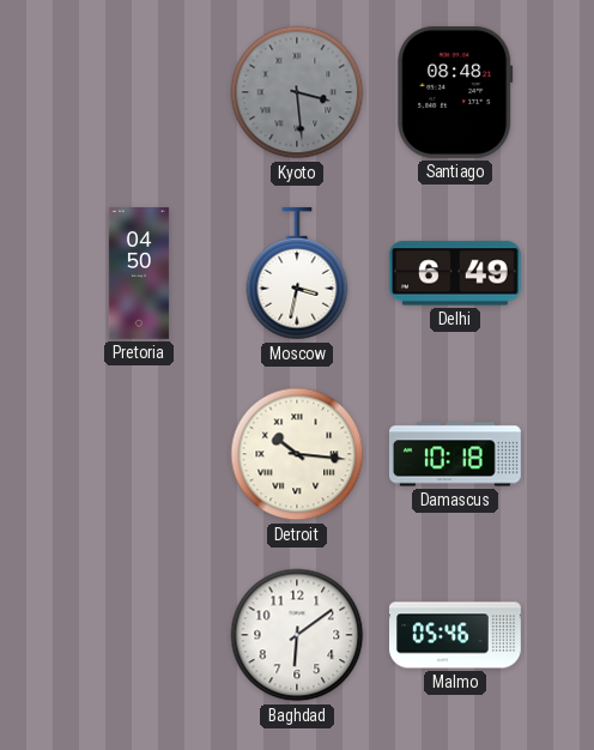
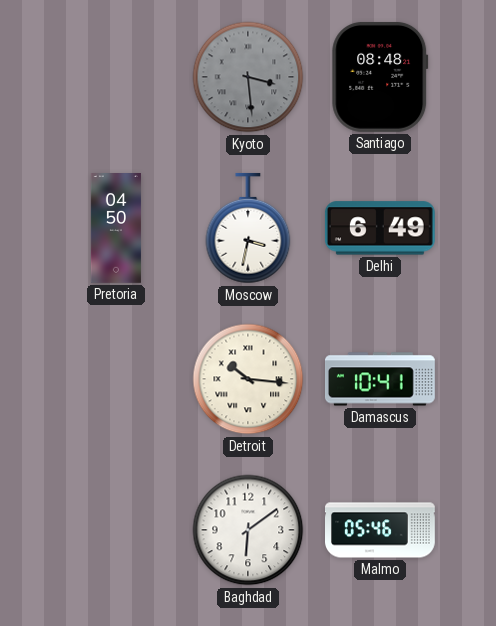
Damascus: 10:18 -> 10:41
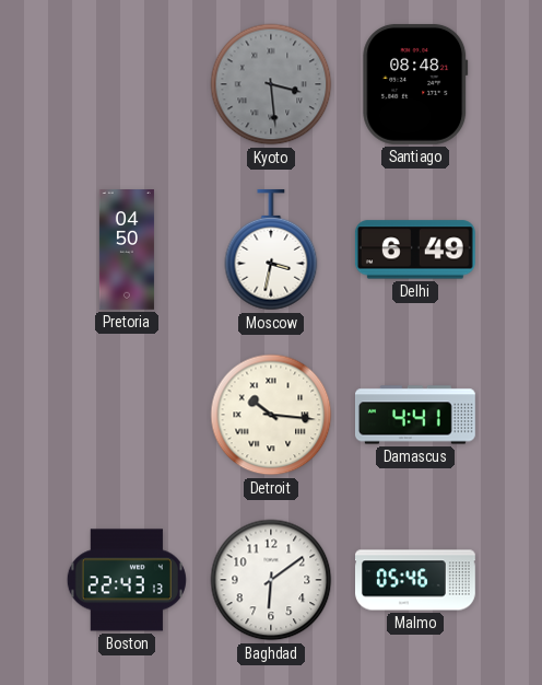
Damascus: 10:41 -> 4:41
Boston: none -> 22:43
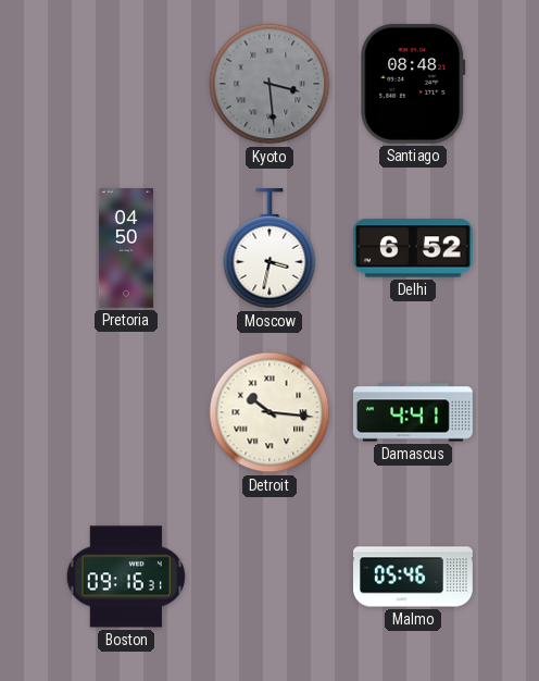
Delhi: 6:49 -> 6:52
Boston: 22:43 -> 09:16
Baghdad: 6:09 -> none
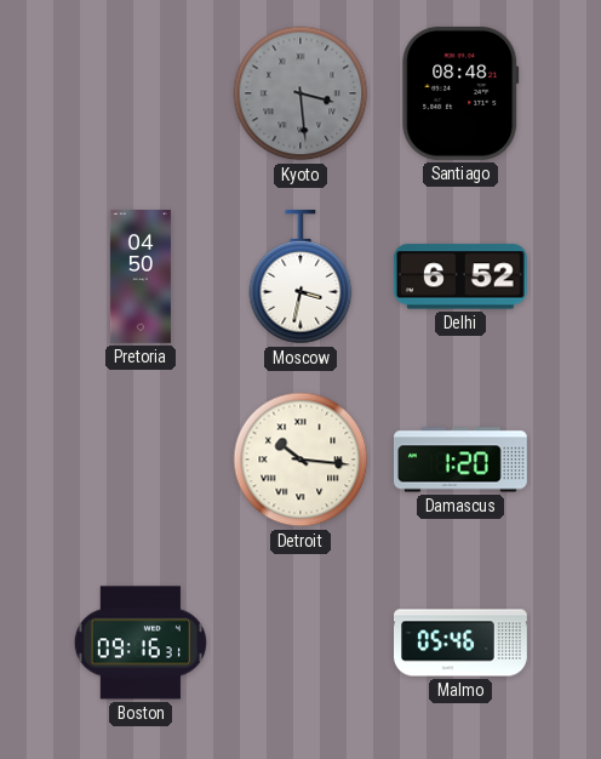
Damascus: 4:41 -> 1:20
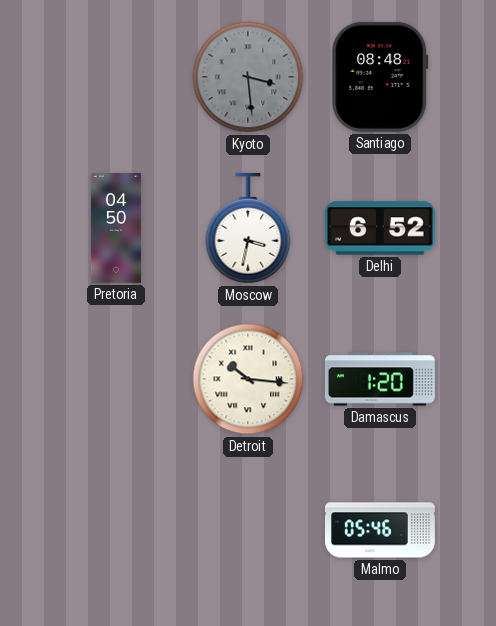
Boston: 09:16 -> none
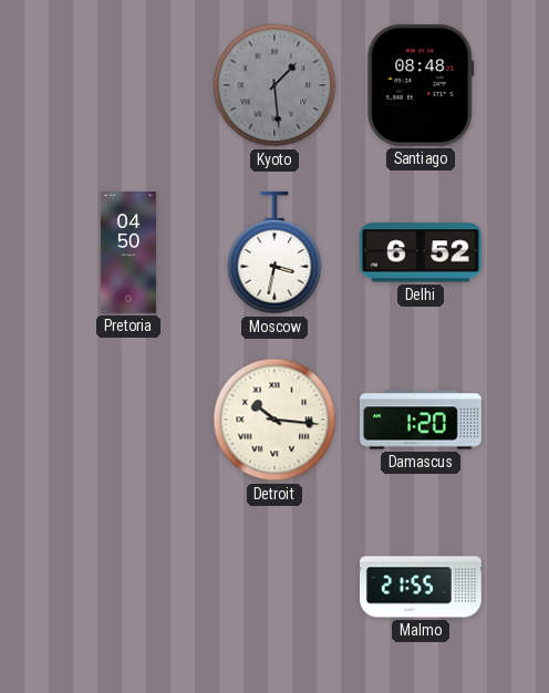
Kyoto: 3:29 -> 1:29
Malmo: 05:46 -> 21:55
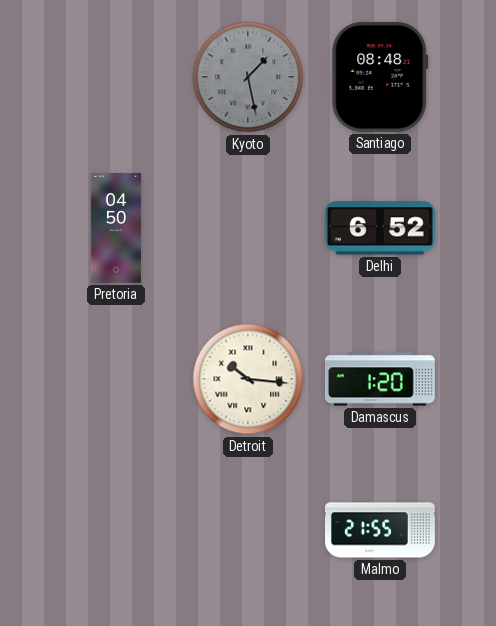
Kyoto: 1:29 -> 1:28
Moscow: 3:32 -> none
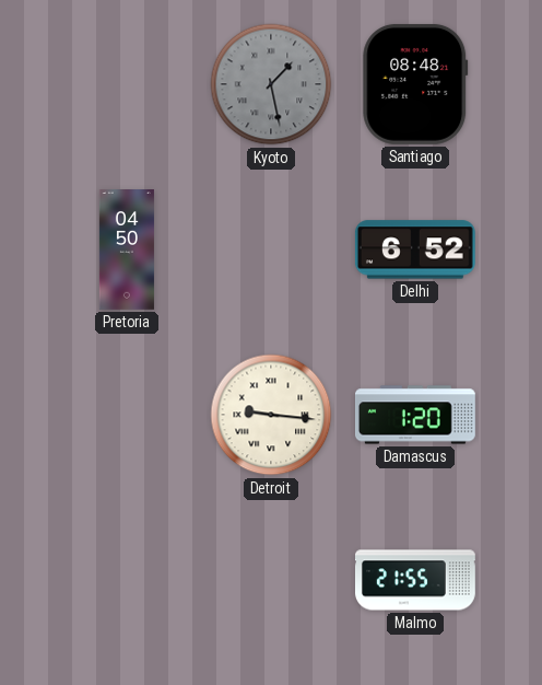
Detroit: 10:16 -> 9:16
